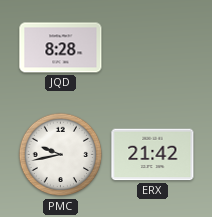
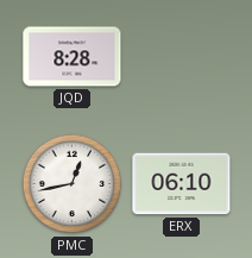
PMC: 9:43 -> 12:43
ERX: 21:42 -> 06:10
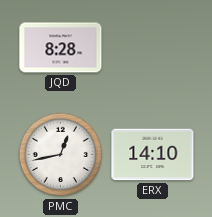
ERX: 06:10 -> 14:10
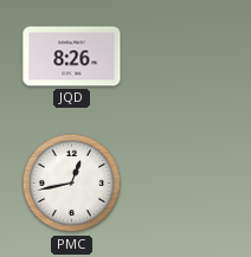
JQD: 8:28 -> 8:26
ERX: 14:10 -> none
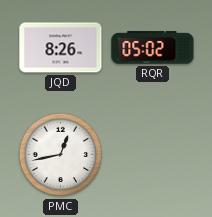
RQR: none -> 05:02
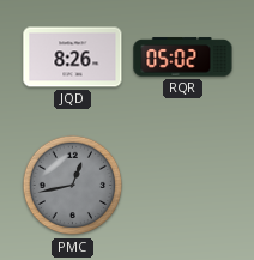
PMC dial: white -> grey
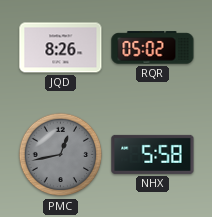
NHX: none -> 5:58
